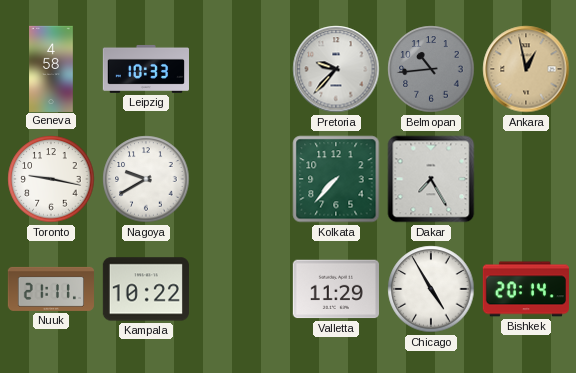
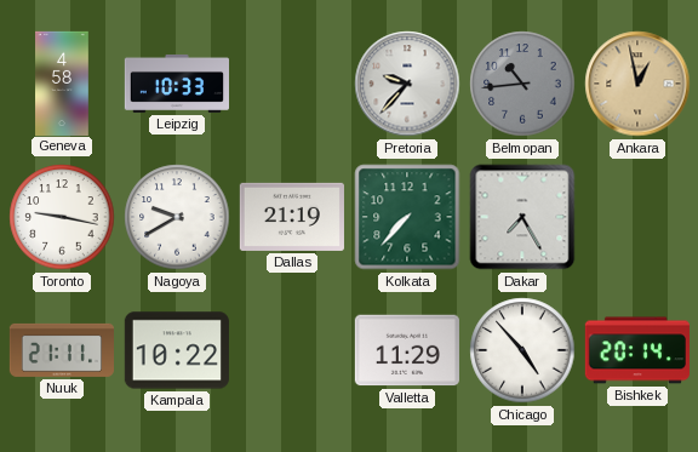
Dallas: none -> 21:19
Chicago: 4:55 -> 4:53
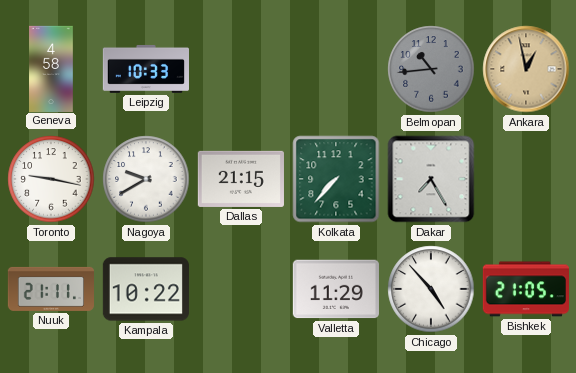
Pretoria: 9:37 -> none
Dallas: 21:19 -> 21:15
Bishkek: 20:14 -> 21:05
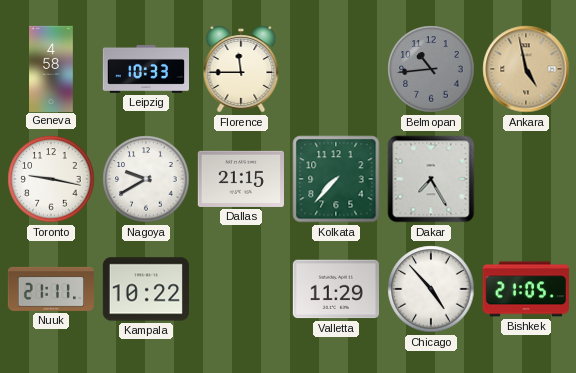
Florence: none -> 11:45
Ankara: 12:58 -> 4:58
